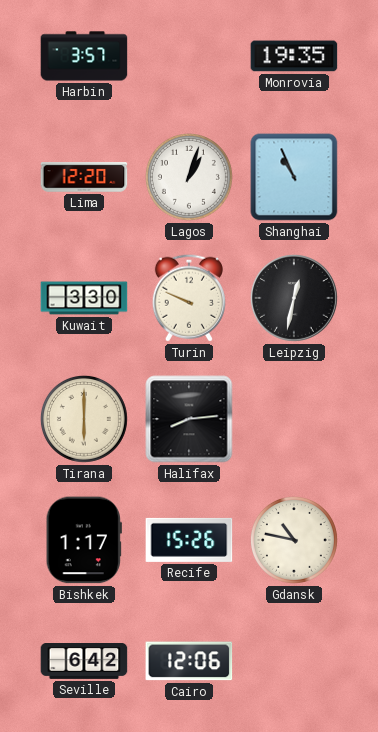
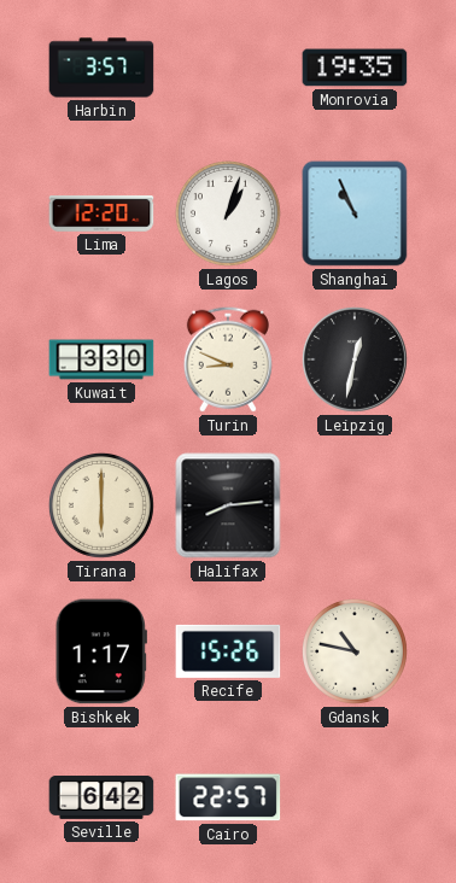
Turin: 9:49 -> 8:49
Cairo: 12:06 -> 22:57
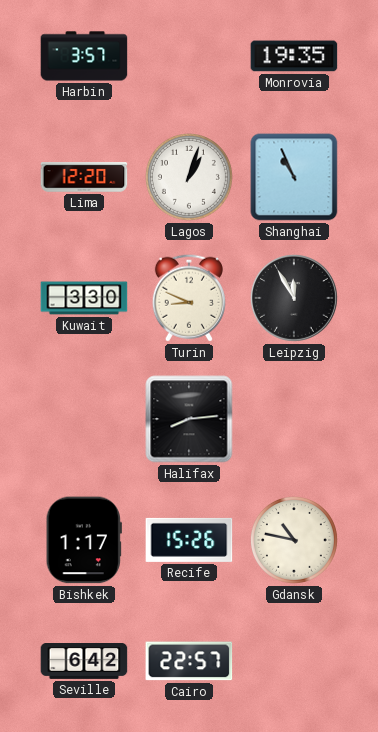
Leipzig: 12:32 -> 11:55
Tirana: 6:00 -> none
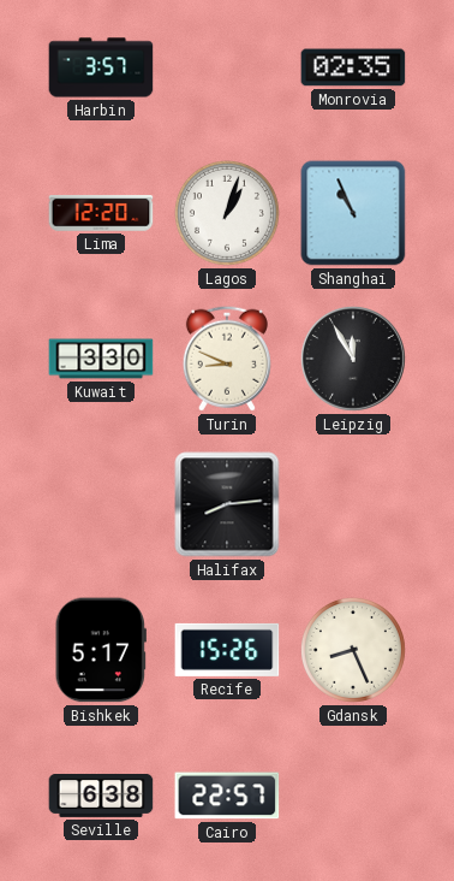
Monrovia: 19:35 -> 02:35
Bishkek: 1:17 -> 5:17
Gdansk: 10:47 -> 8:26
Seville: 6:42 -> 6:38
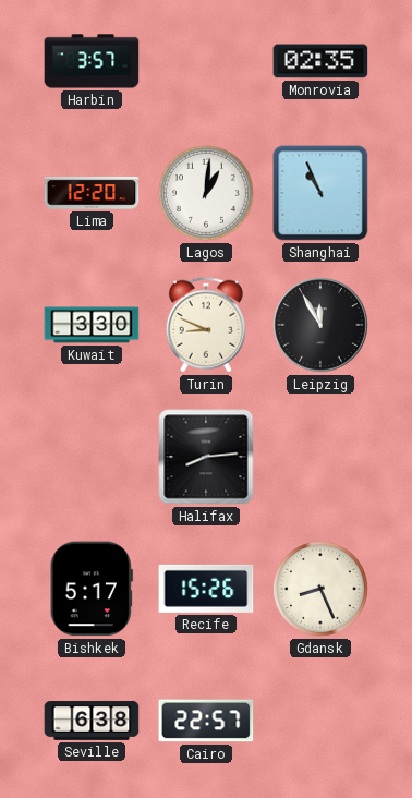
Lagos: 1:03 -> 1:01
